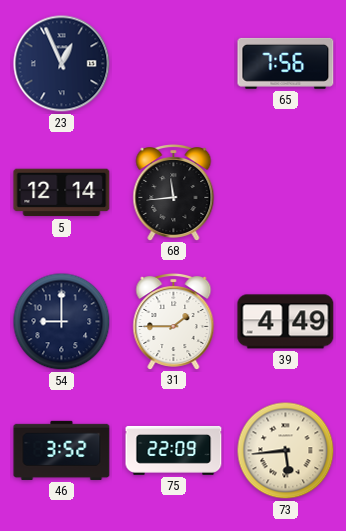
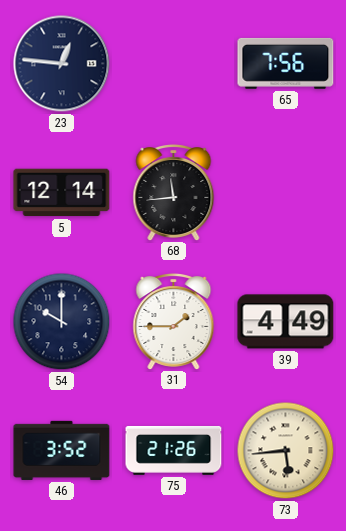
23: 12:56 -> 12:46
54: 9:00 -> 10:00
75: 22:09 -> 21:26
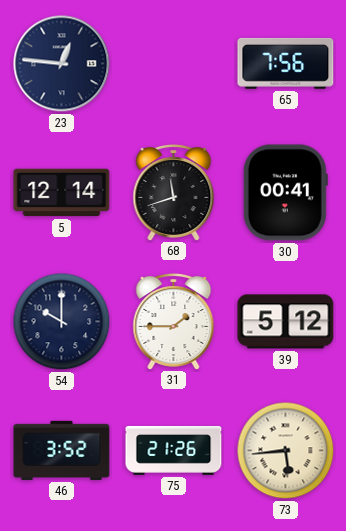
68: 11:44 -> 11:42
30: none -> 00:41
39: 4:49 -> 5:12
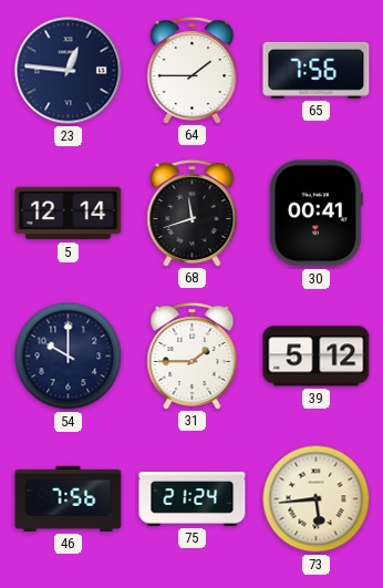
64: none -> 1:45
46: 3:52 -> 7:56
75: 21:26 -> 21:24
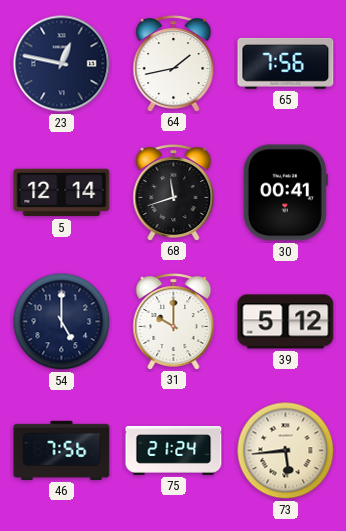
23: 12:46 -> 12:47
64: 1:45 -> 1:43
54: 10:00 -> 5:00
31: 1:45 -> 10:00
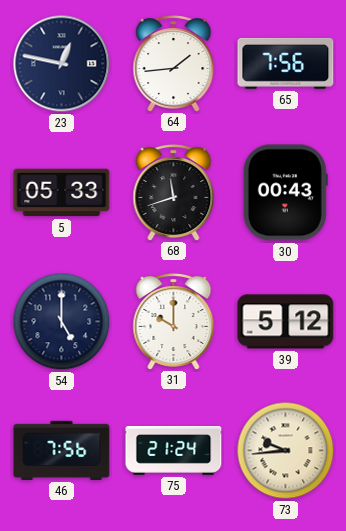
64: 1:43 -> 1:44
5: 12:14 -> 05:33
30: 00:41 -> 00:43
73: 5:44 -> 9:44
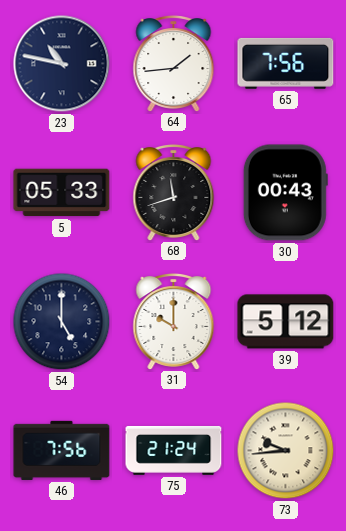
23: 12:47 -> 10:47
